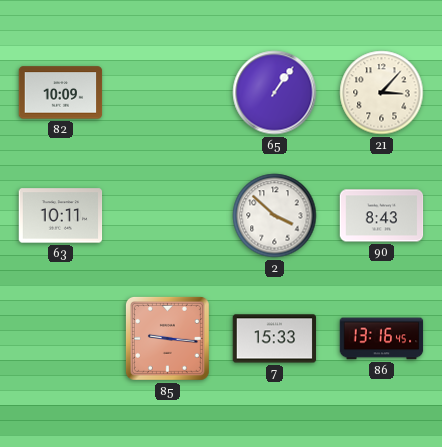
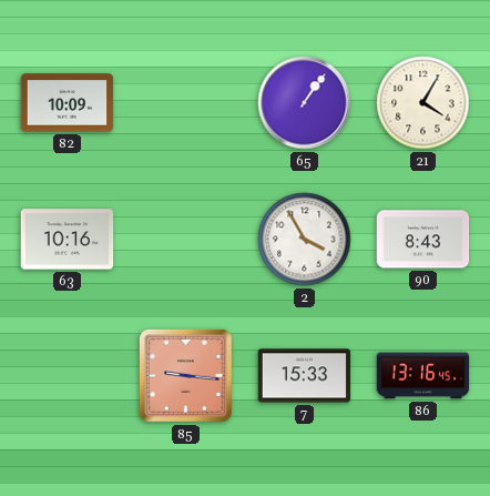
21: 3:07 -> 4:05
63: 10:11 -> 10:16
2: 3:52 -> 3:55
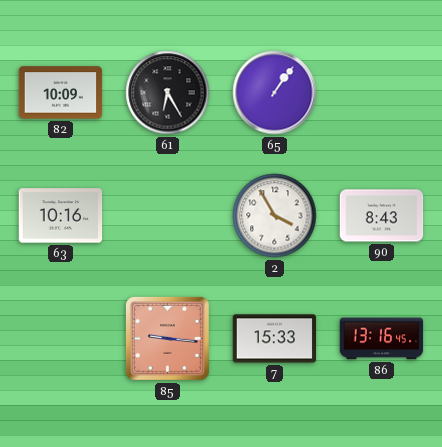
61: none -> 6:25
21: 4:05 -> none
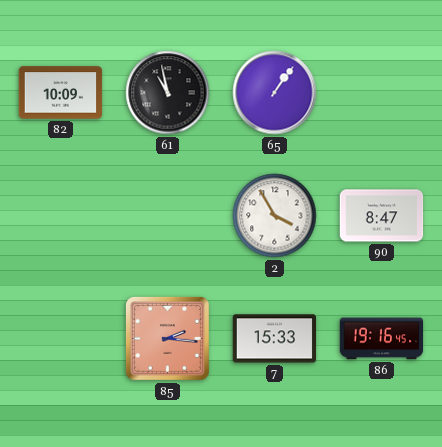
61: 6:25 -> 10:58
63: 10:16 -> none
90: 8:43 -> 8:47
85: 9:16 -> 2:16
86: 13:16 -> 19:16
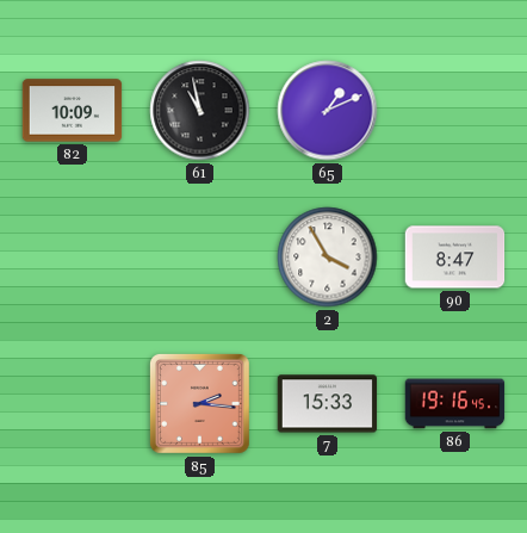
65: 1:06 -> 1:11
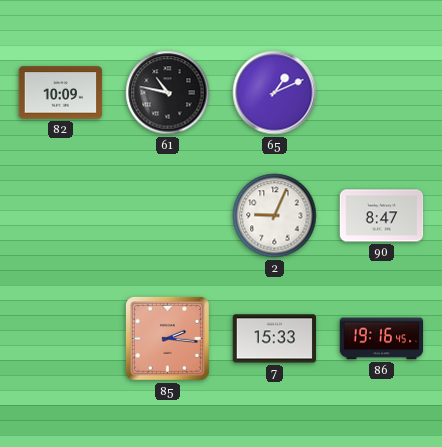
61: 10:58 -> 10:47
2: 3:55 -> 9:04
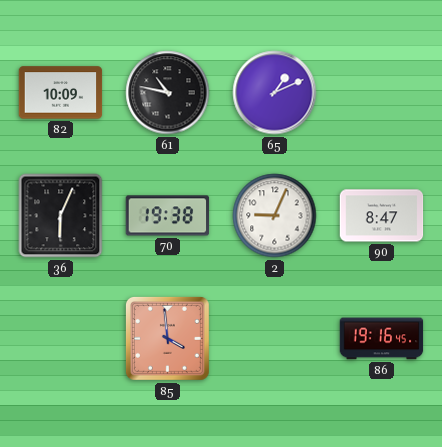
36: none -> 6:04
70: none -> 19:38
85: 2:16 -> 3:59
7: 15:33 -> none
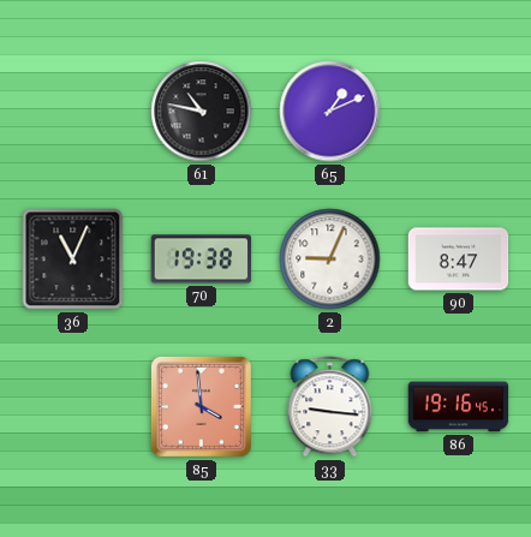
82: 10:09 -> none
36: 6:04 -> 11:04
33: none -> 9:16
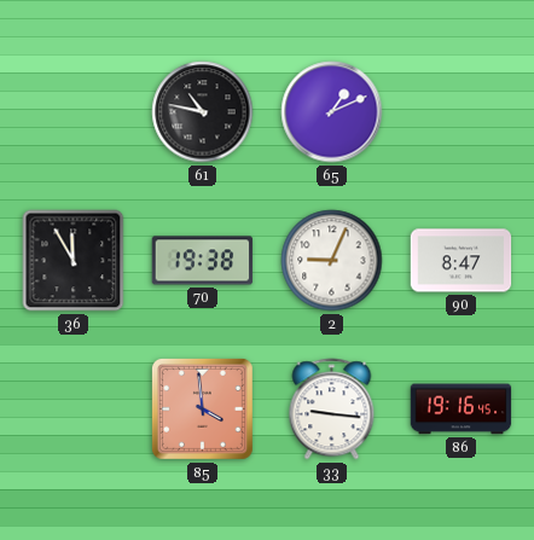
36: 11:04 -> 11:55
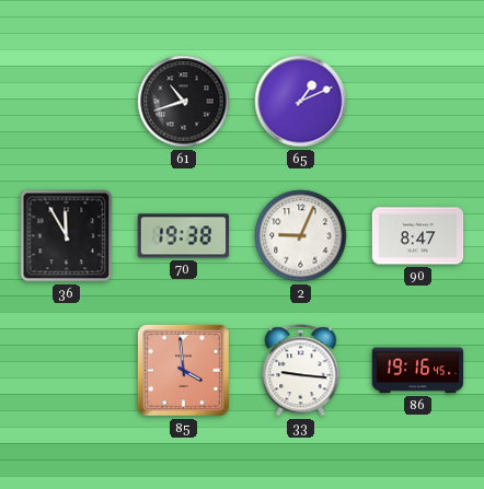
61: 10:47 -> 10:42
